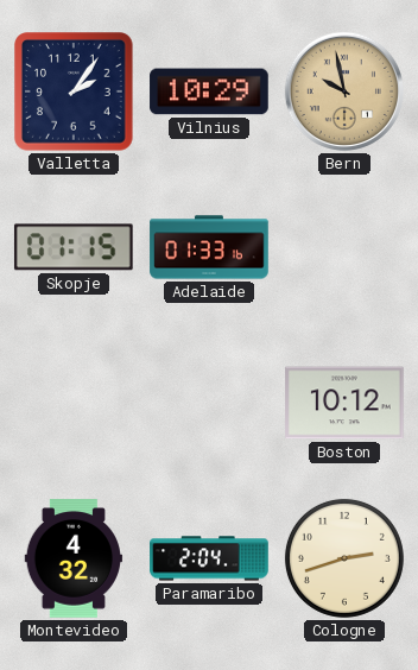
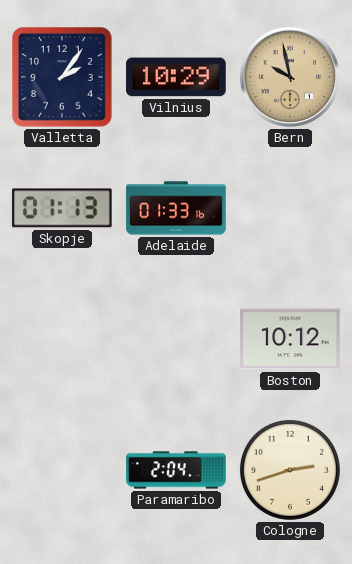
Skopje: 01:15 -> 01:13
Montevideo: 4:32 -> none
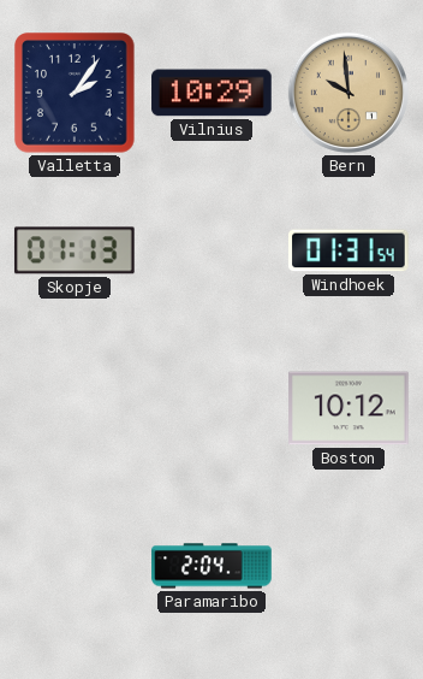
Bern: 9:58 -> 9:59
Adelaide: 01:33 -> none
Windhoek: none -> 01:31
Cologne: 2:42 -> none
